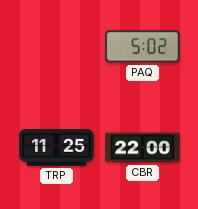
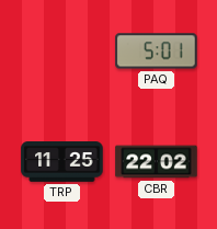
PAQ: 5:02 -> 5:01
CBR: 22:00 -> 22:02
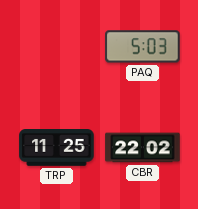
PAQ: 5:01 -> 5:03
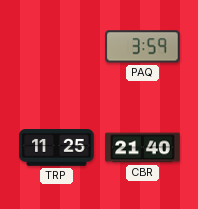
PAQ: 5:03 -> 3:59
CBR: 22:02 -> 21:40
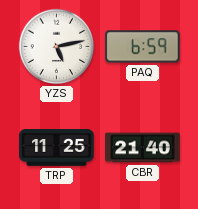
YZS: none -> 5:13
PAQ: 3:59 -> 6:59
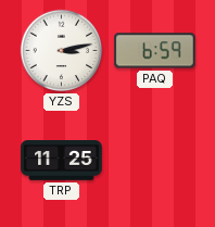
YZS: 5:13 -> 3:13
CBR: 21:40 -> none
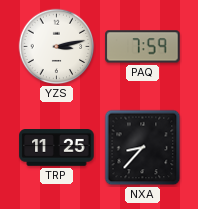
PAQ: 6:59 -> 7:59
NXA: none -> 8:37
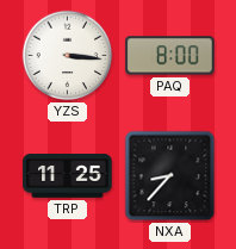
YZS: 3:13 -> 3:16
PAQ: 7:59 -> 8:00
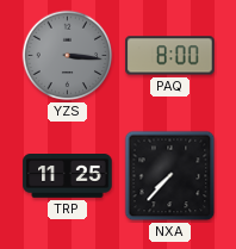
YZS dial: white -> grey
NXA: 8:37 -> 7:37
